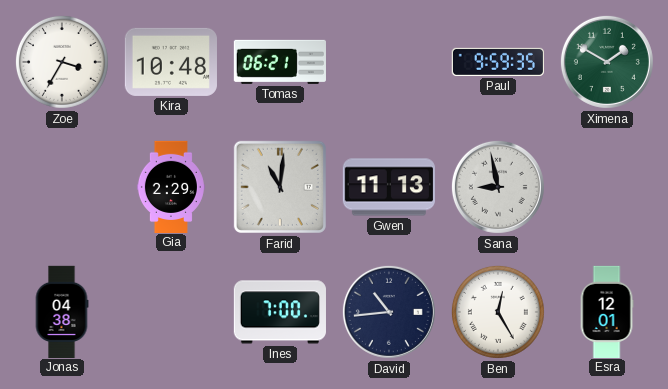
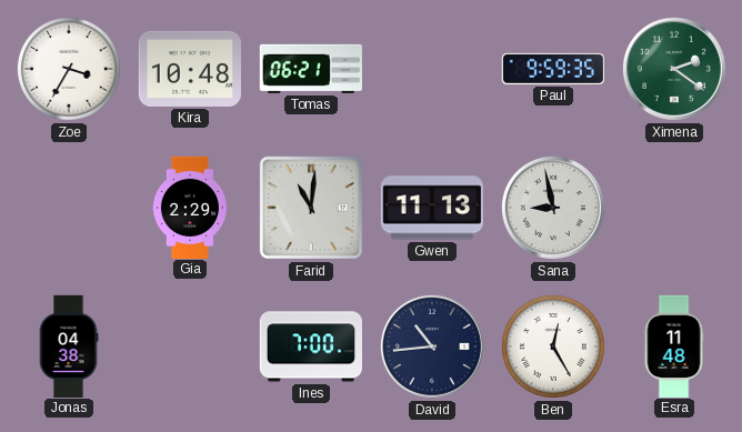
Ximena: 1:50 -> 2:21
Esra: 12:01 -> 11:48
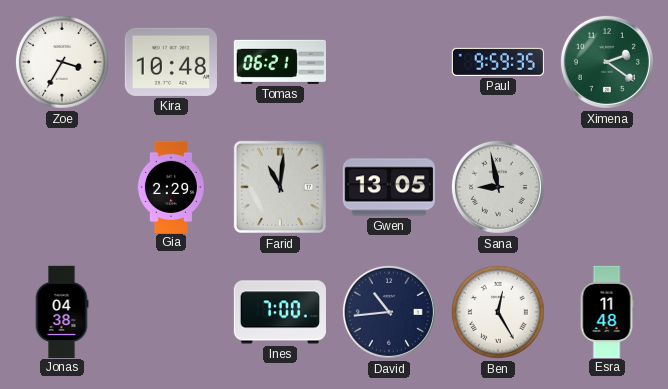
Gwen: 11:13 -> 13:05
